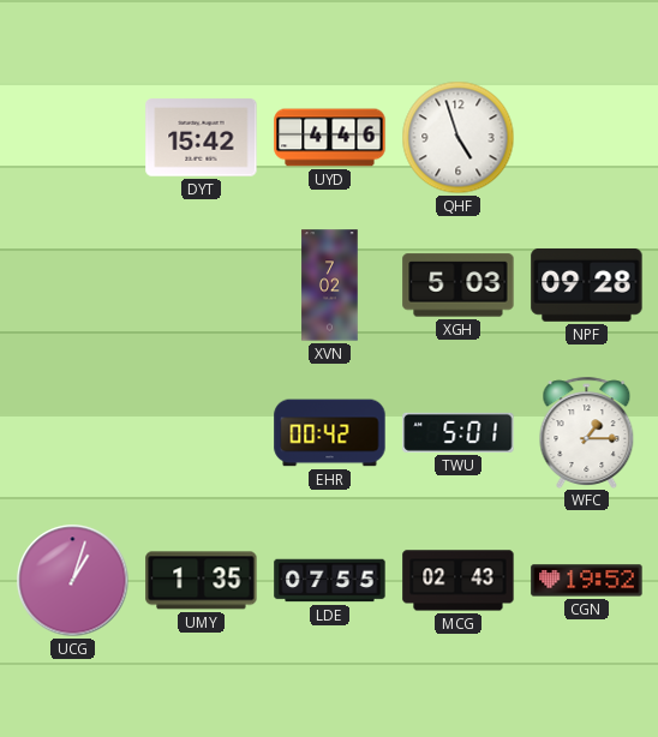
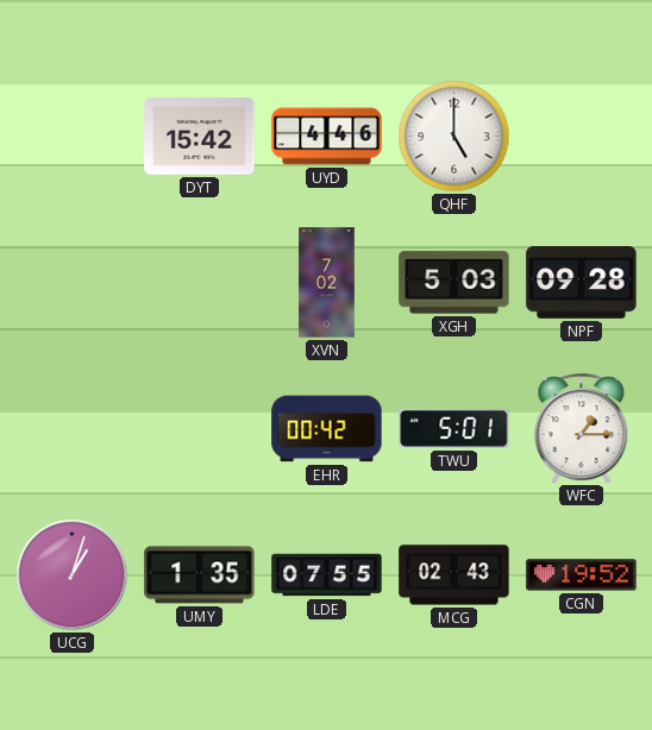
QHF: 4:57 -> 5:00
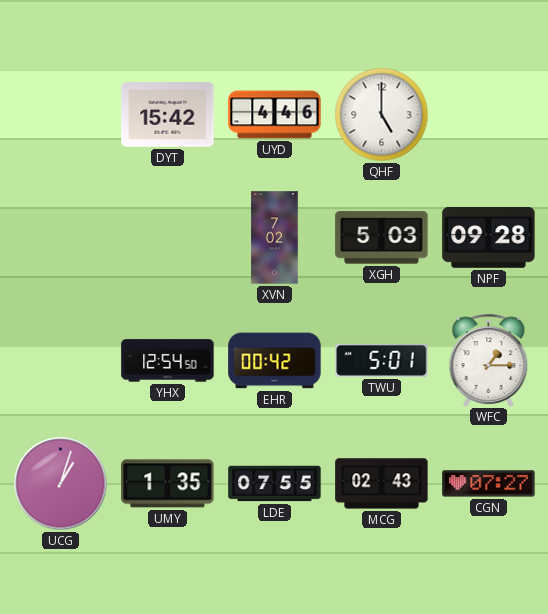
YHX: none -> 12:54
CGN: 19:52 -> 07:27
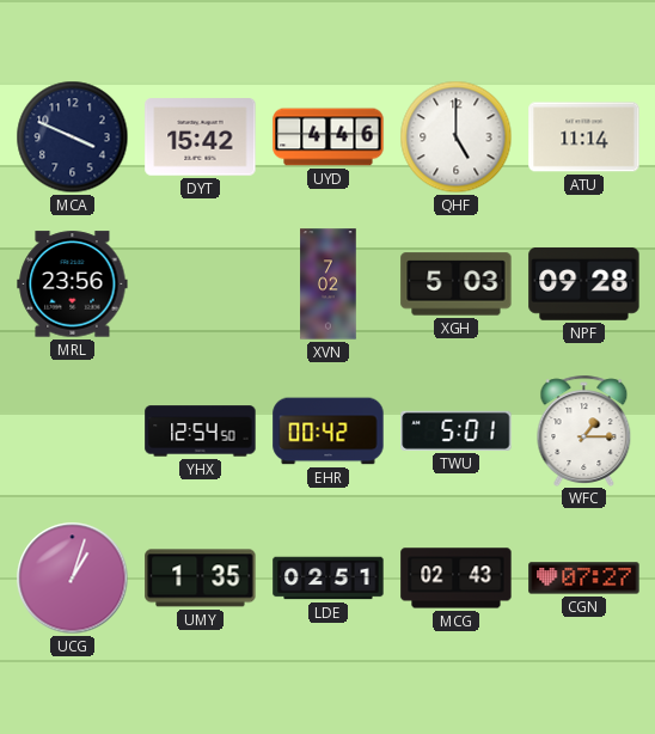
MCA: none -> 3:49
ATU: none -> 11:14
MRL: none -> 23:56
LDE: 07:55 -> 02:51
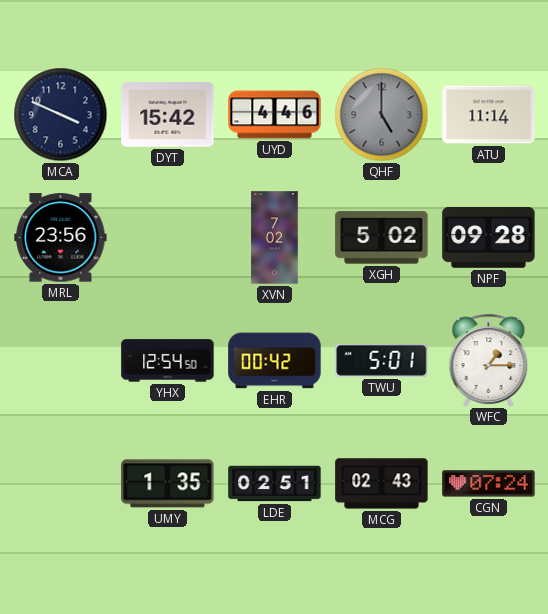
QHF dial: white -> grey
XGH: 5:03 -> 5:02
UCG: 1:03 -> none
CGN: 07:27 -> 07:24
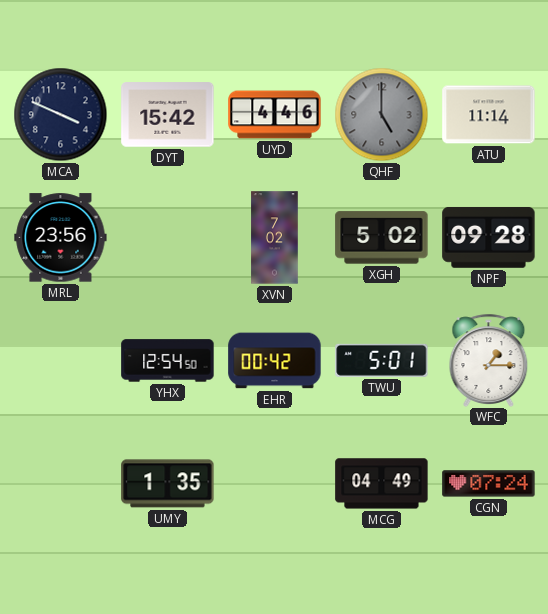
LDE: 02:51 -> none
MCG: 02:43 -> 04:49
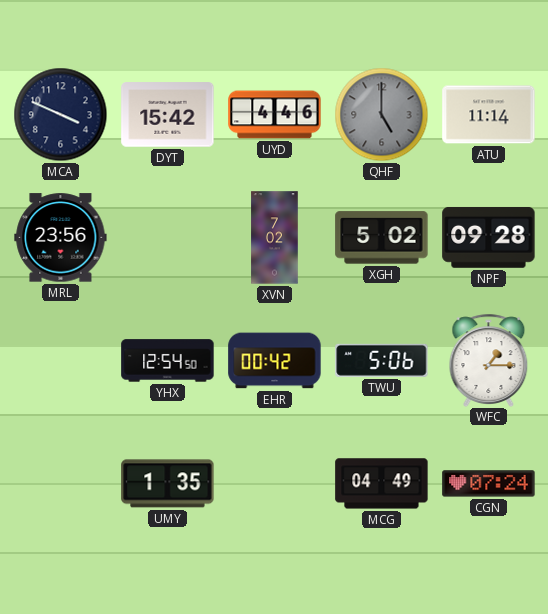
TWU: 5:01 -> 5:06
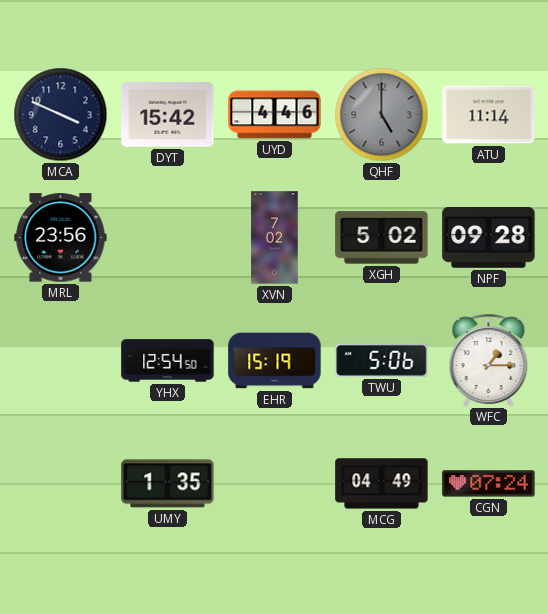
EHR: 00:42 -> 15:19
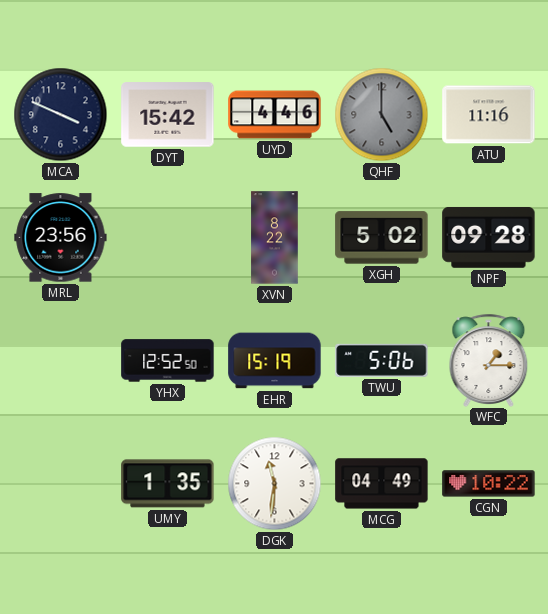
ATU: 11:14 -> 11:16
XVN: 7:02 -> 8:22
YHX: 12:54 -> 12:52
DGK: none -> 11:31
CGN: 07:24 -> 10:22
